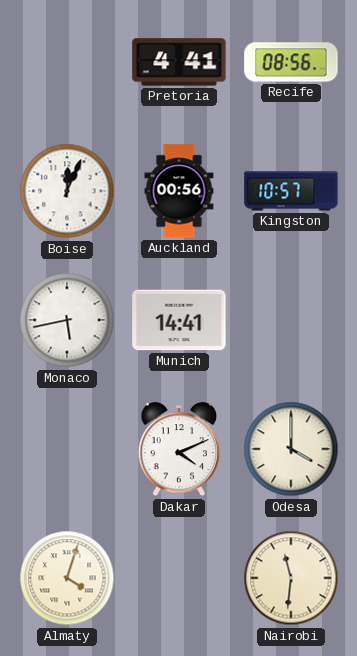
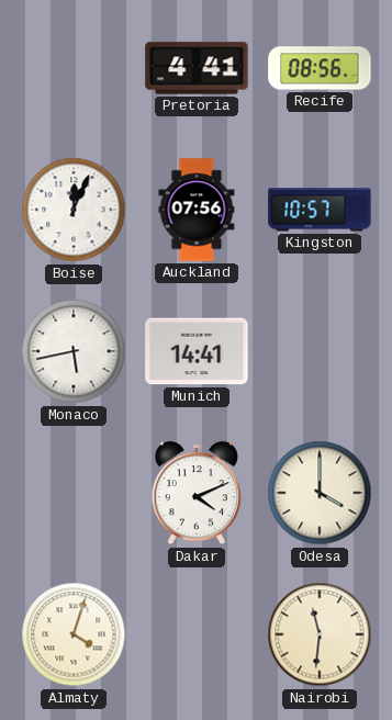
Auckland: 00:56 -> 07:56
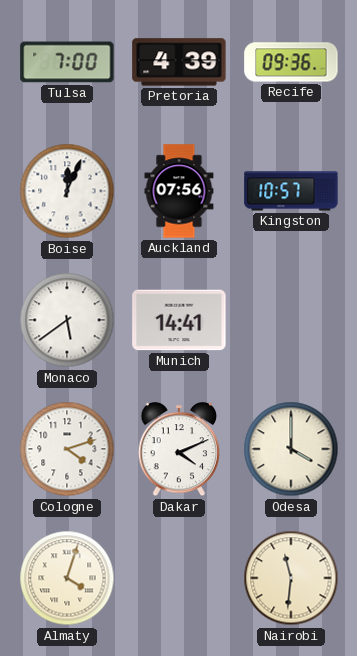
Tulsa: none -> 7:00
Pretoria: 4:41 -> 4:39
Recife: 08:56 -> 09:36
Monaco: 5:43 -> 5:39
Cologne: none -> 4:12
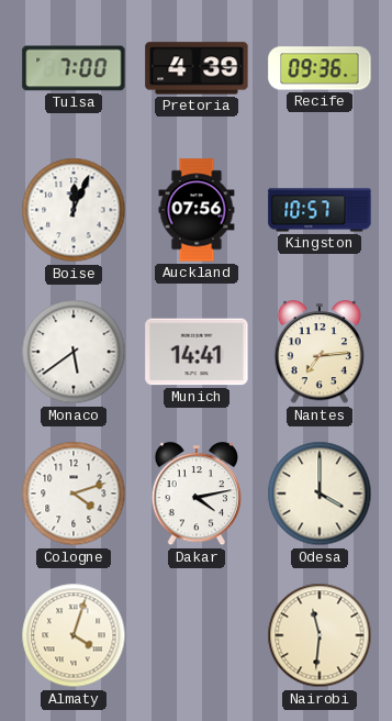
Nantes: none -> 7:14
Dakar: 4:11 -> 4:13
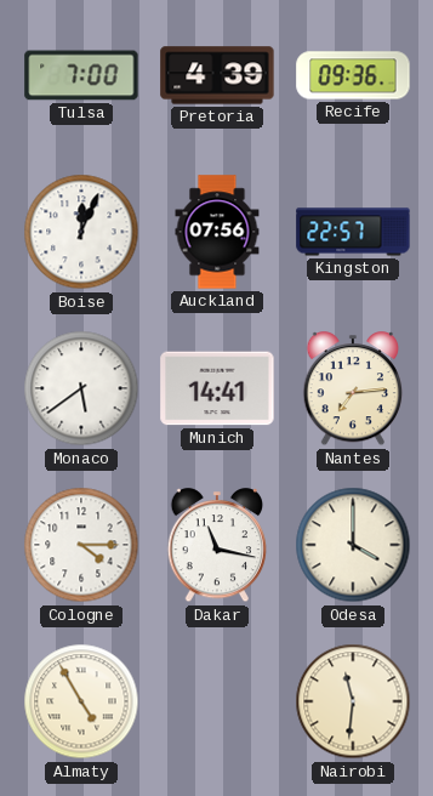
Kingston: 10:57 -> 22:57
Cologne: 4:12 -> 4:15
Dakar: 4:13 -> 11:17
Almaty: 4:03 -> 4:55
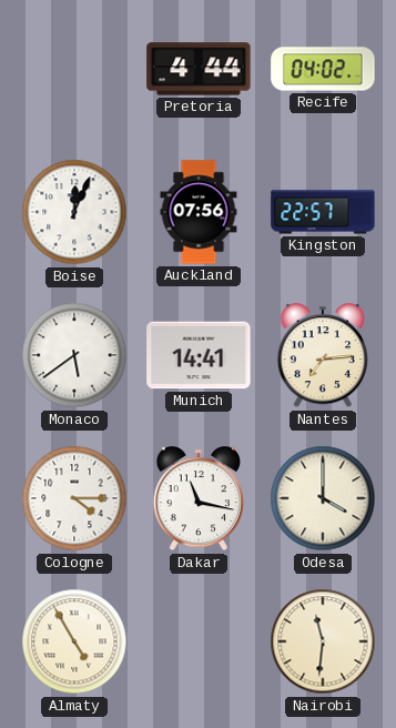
Tulsa: 7:00 -> none
Pretoria: 4:39 -> 4:44
Recife: 09:36 -> 04:02
